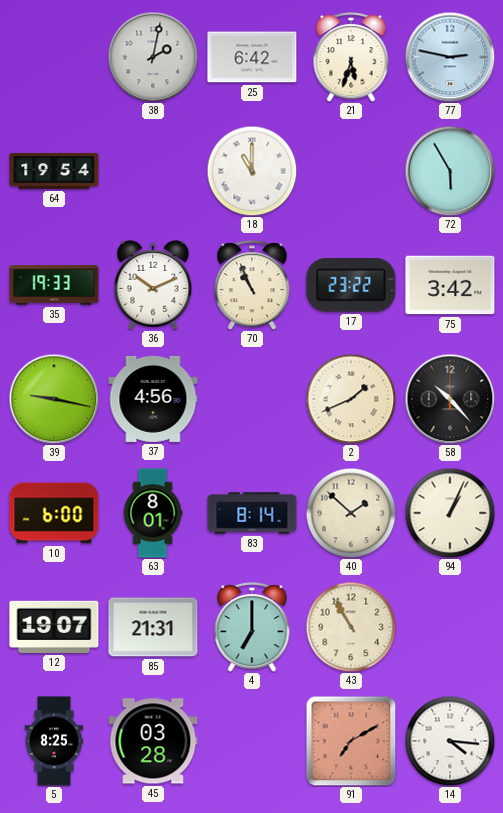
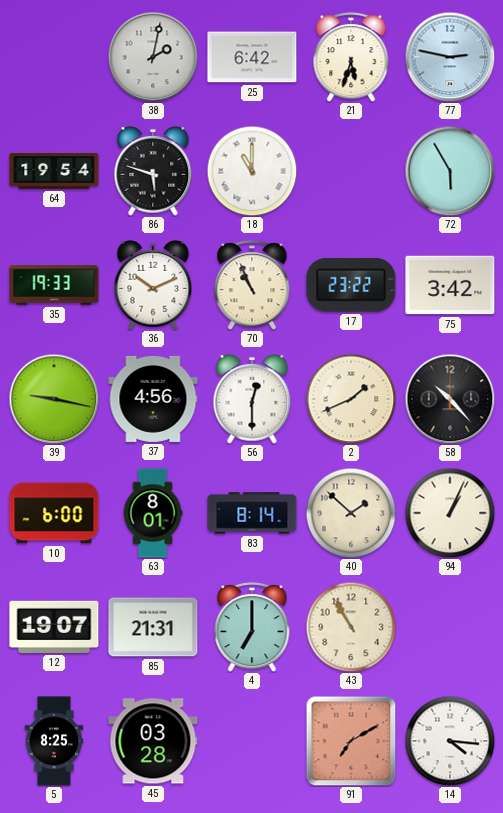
86: none -> 5:48
56: none -> 12:30
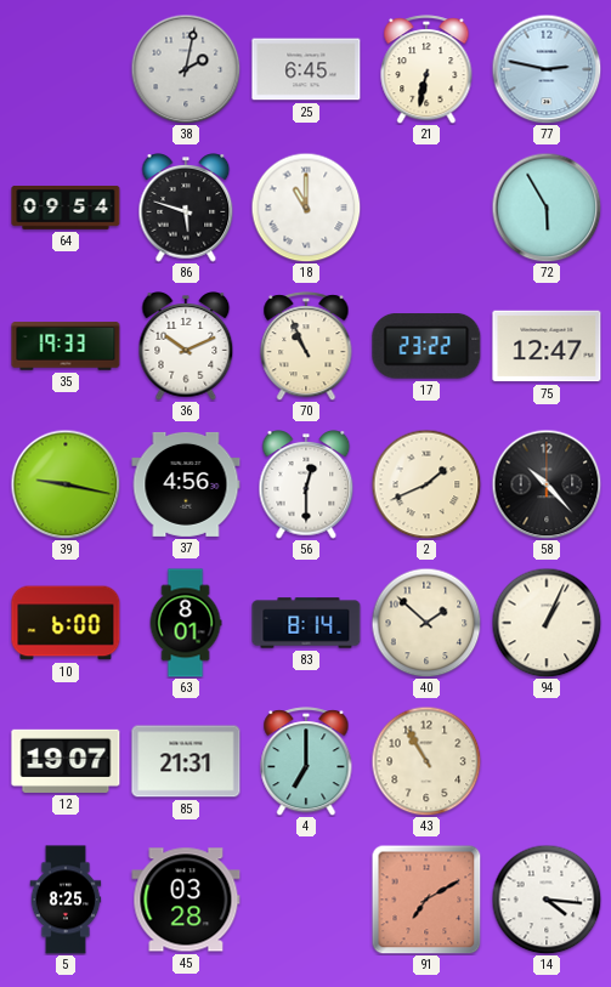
25: 6:42 -> 6:45
21: 5:33 -> 6:32
64: 19:54 -> 09:54
75: 3:42 -> 12:47
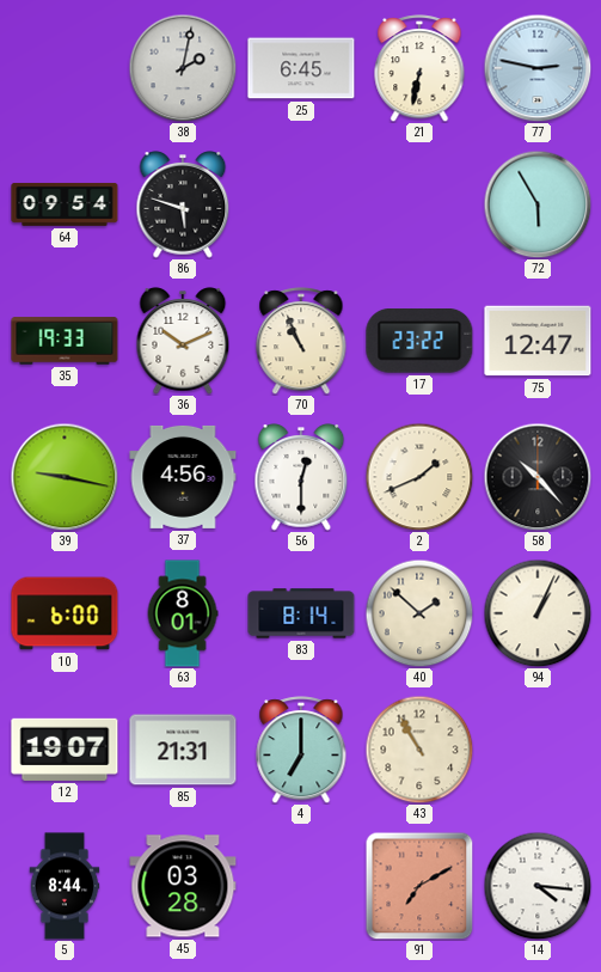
18: 11:00 -> none
5: 8:25 -> 8:44
